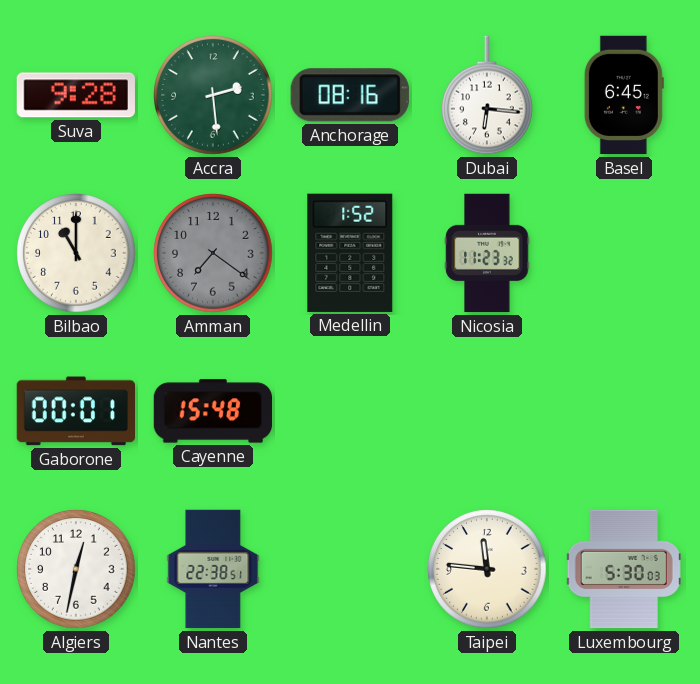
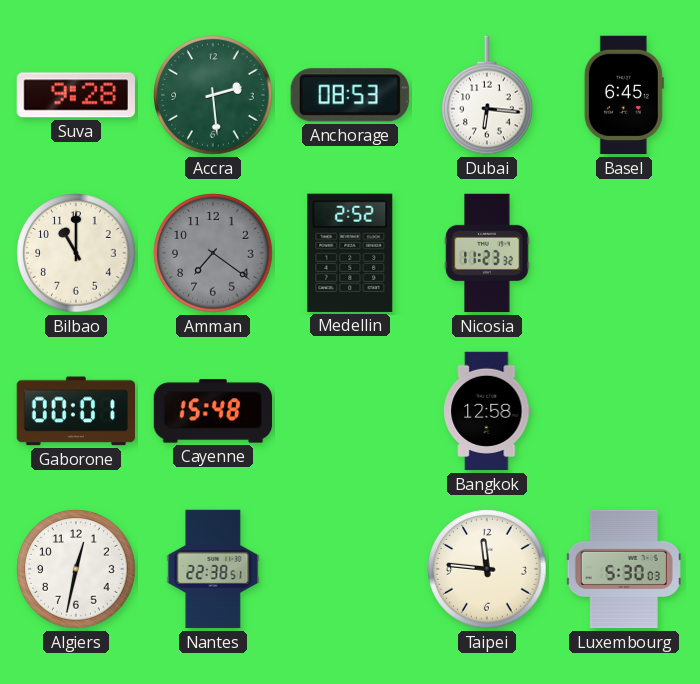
Anchorage: 08:16 -> 08:53
Medellin: 1:52 -> 2:52
Bangkok: none -> 12:58
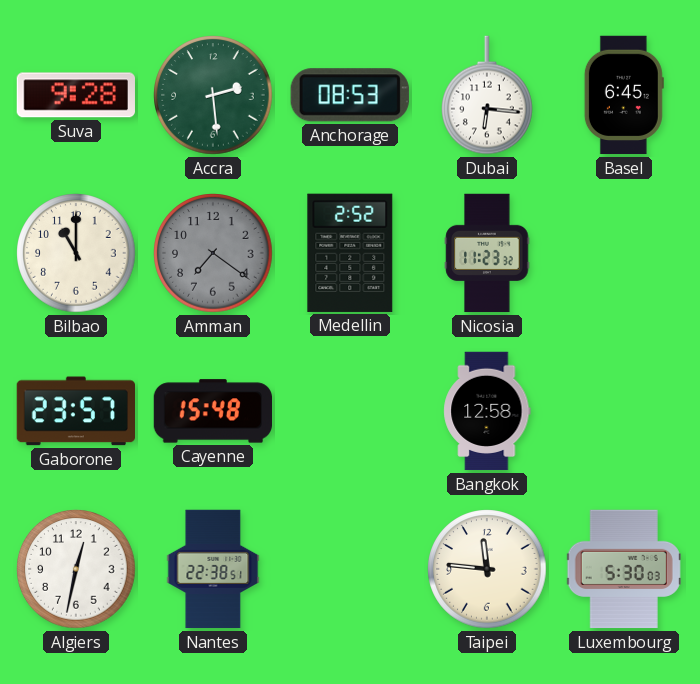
Gaborone: 00:01 -> 23:57
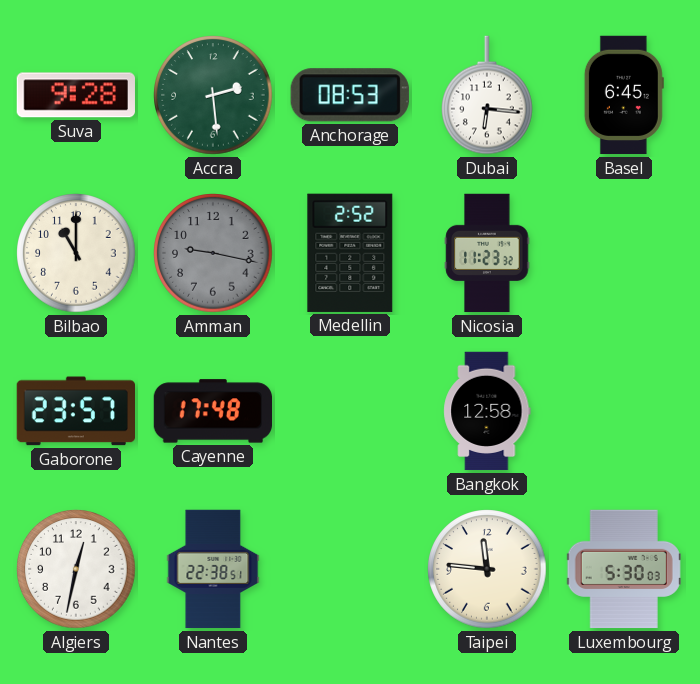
Amman: 7:21 -> 9:17
Cayenne: 15:48 -> 17:48
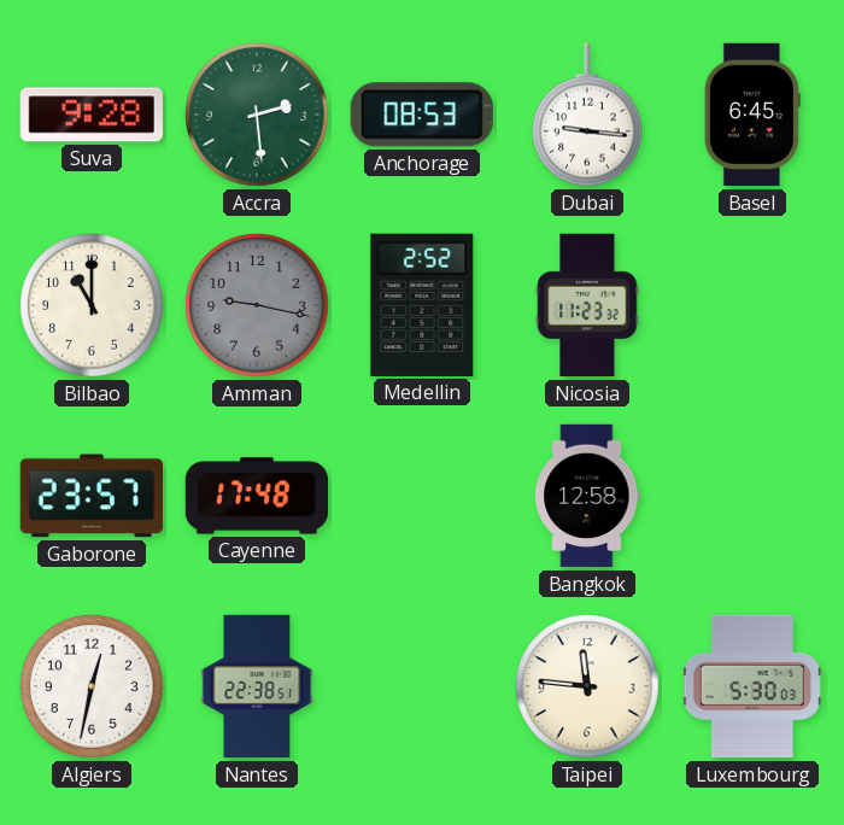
Dubai: 6:16 -> 9:16
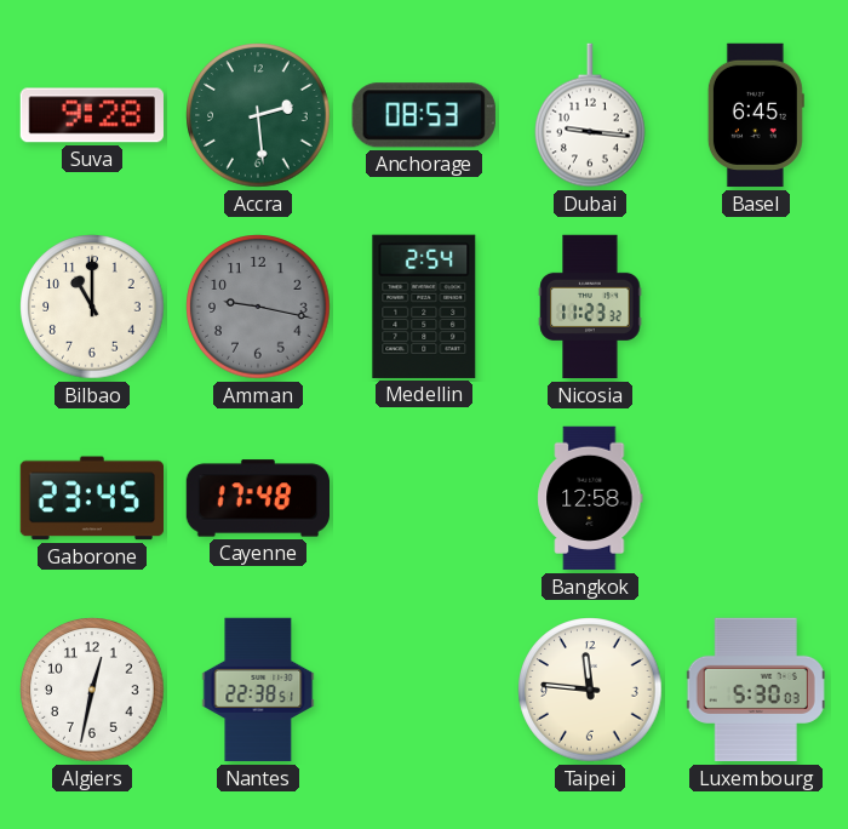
Medellin: 2:52 -> 2:54
Gaborone: 23:57 -> 23:45
